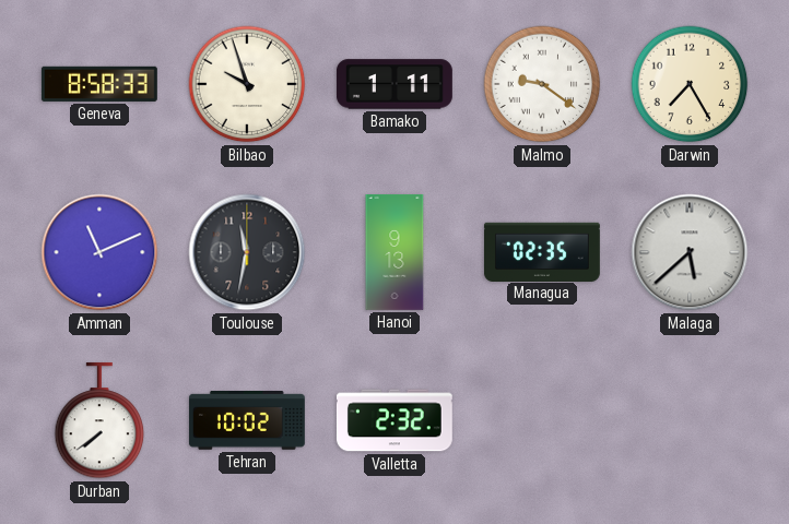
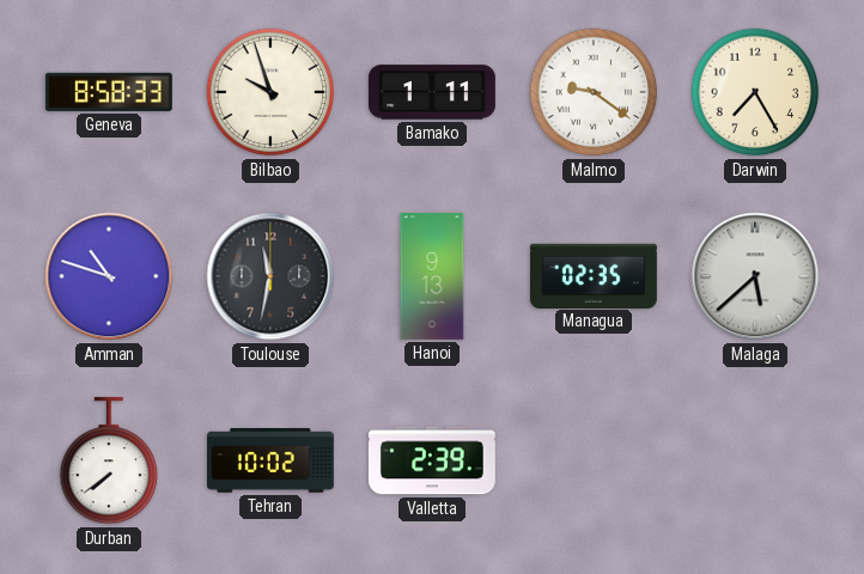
Amman: 11:11 -> 10:48
Valletta: 2:32 -> 2:39
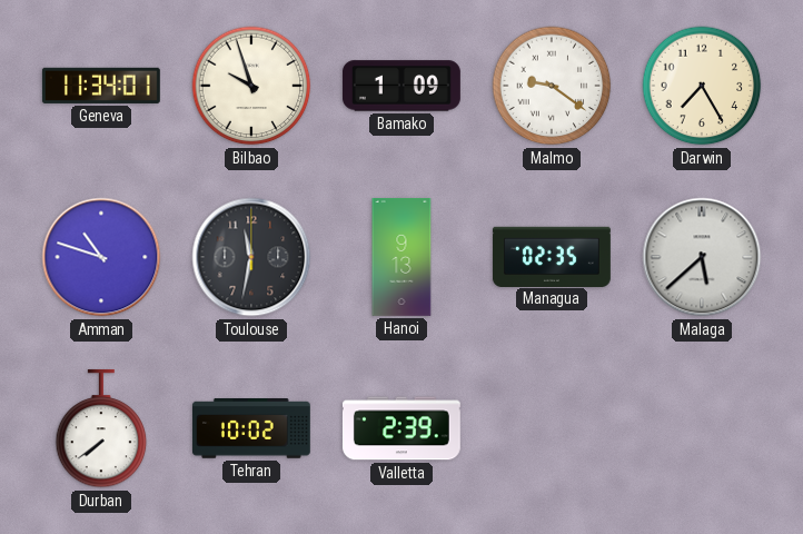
Geneva: 8:58 -> 11:34
Bamako: 1:11 -> 1:09
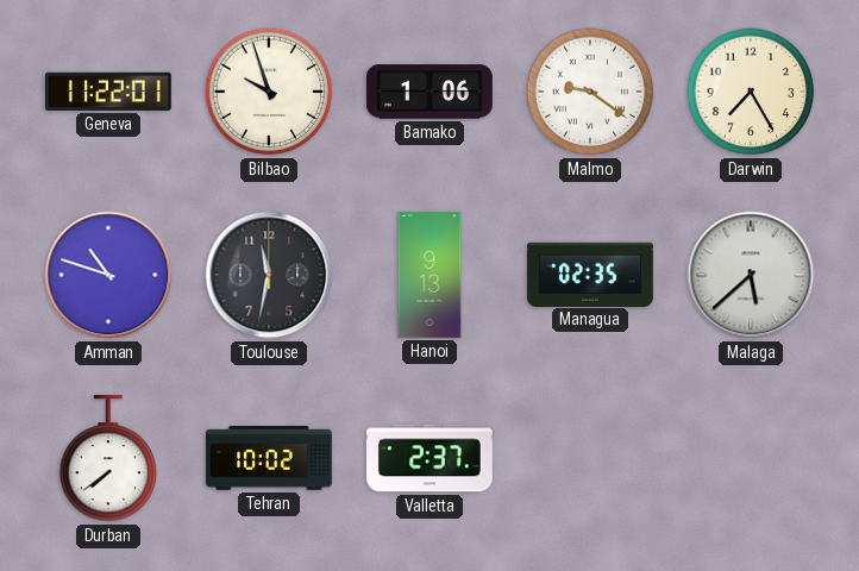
Geneva: 11:34 -> 11:22
Bamako: 1:09 -> 1:06
Valletta: 2:39 -> 2:37
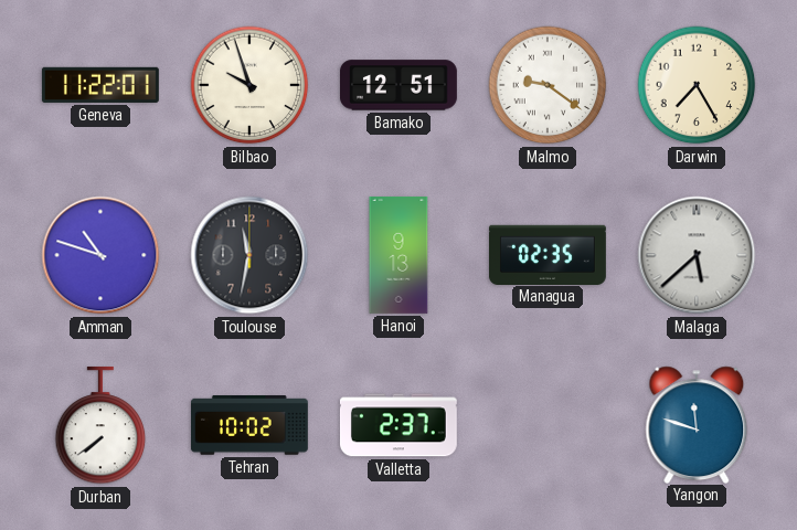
Bamako: 1:06 -> 12:51
Yangon: none -> 11:48
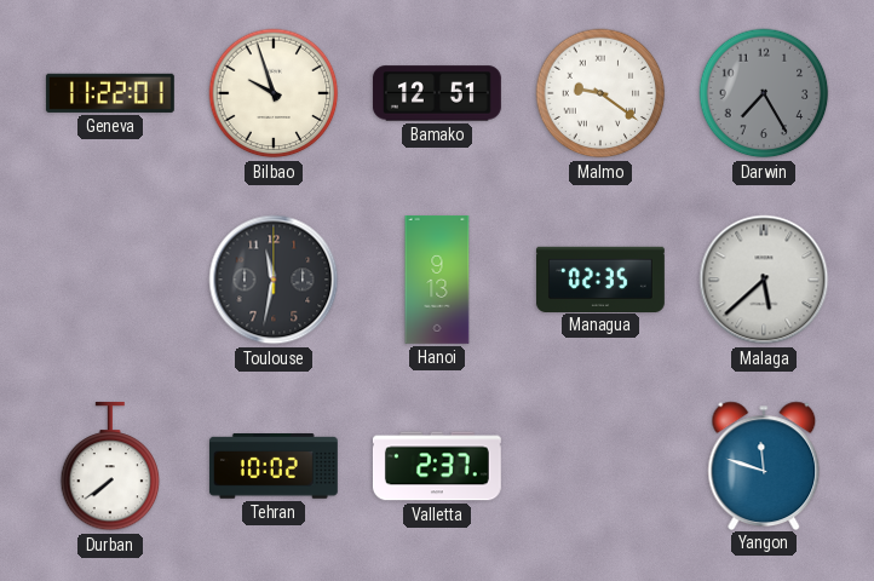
Darwin dial: cream -> grey
Amman: 10:48 -> none
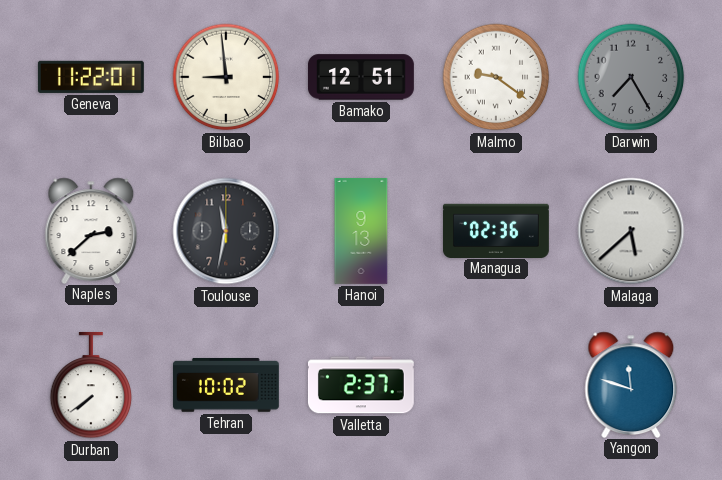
Bilbao: 9:57 -> 8:59
Naples: none -> 2:38
Managua: 02:35 -> 02:36
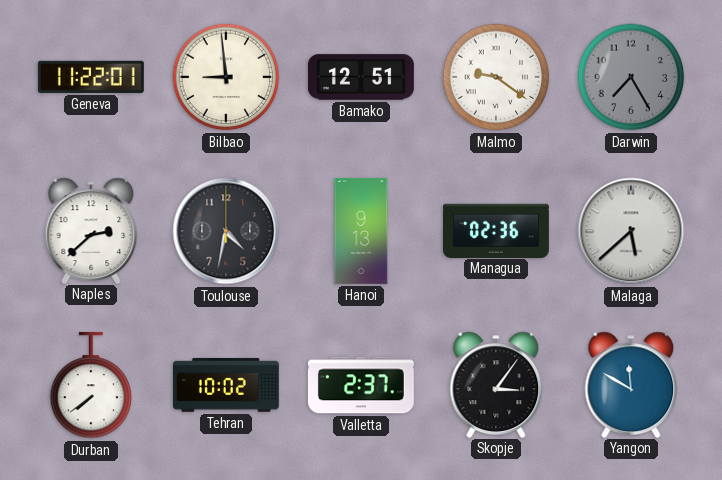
Toulouse: 11:32 -> 4:32
Skopje: none -> 3:06
Yangon: 11:48 -> 11:50
